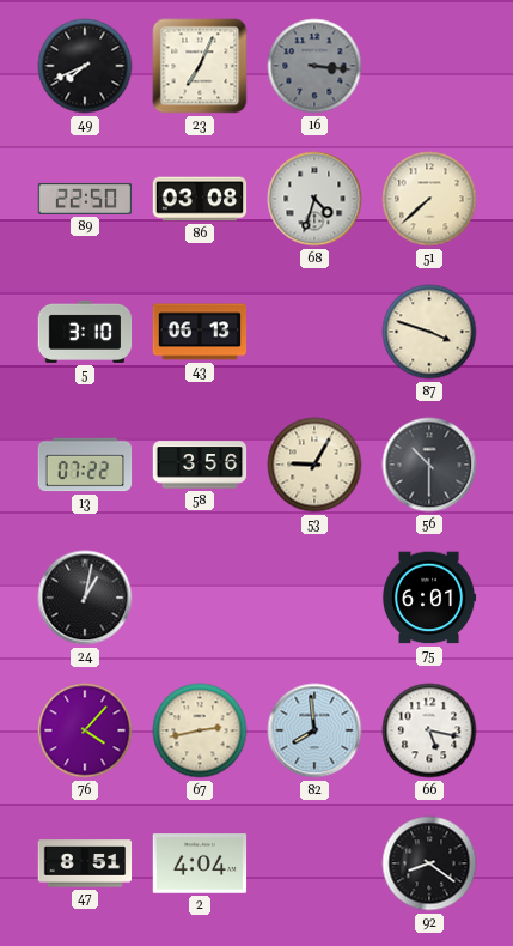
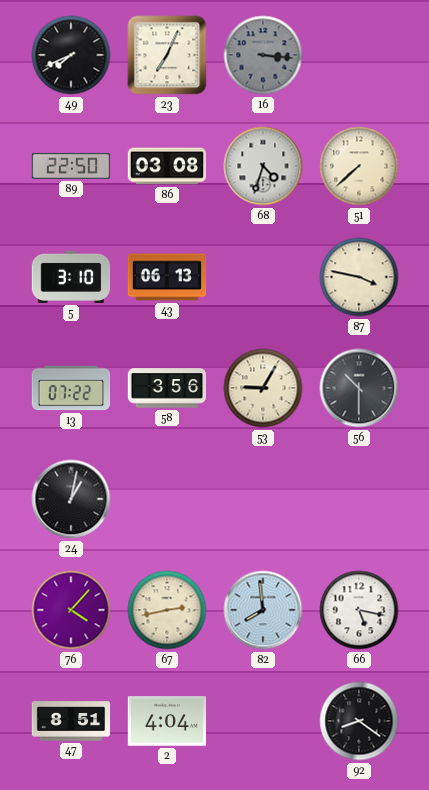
87: 3:48 -> 3:47
75: 6:01 -> none
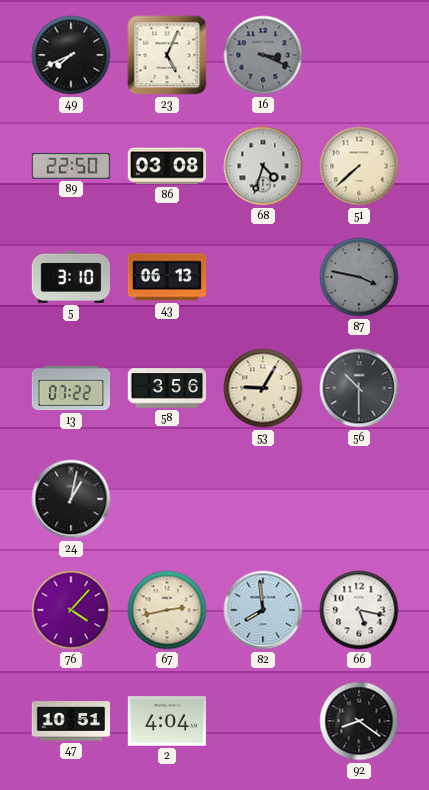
23: 7:04 -> 5:04
16: 3:16 -> 3:19
87 dial: cream -> grey
47: 8:51 -> 10:51
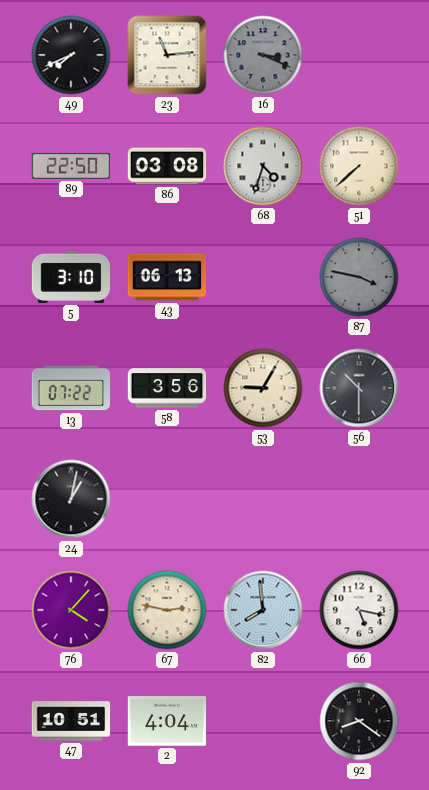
23: 5:04 -> 11:14
67: 2:43 -> 2:47
